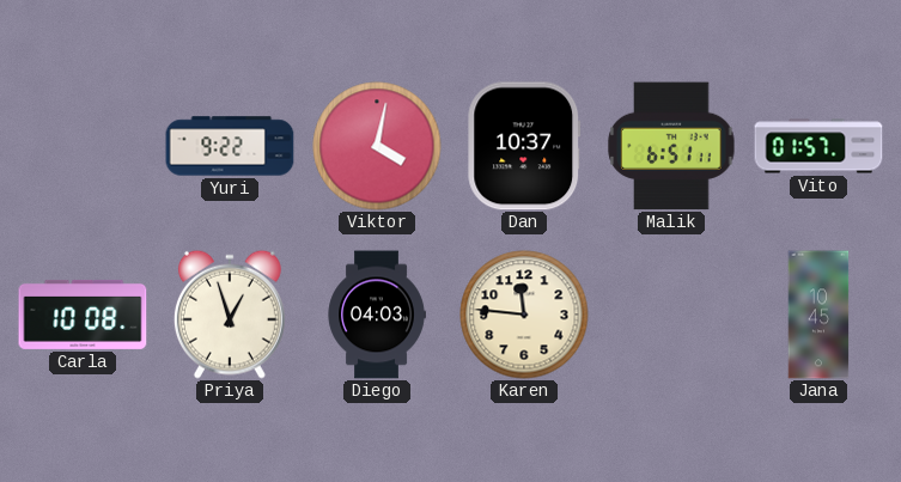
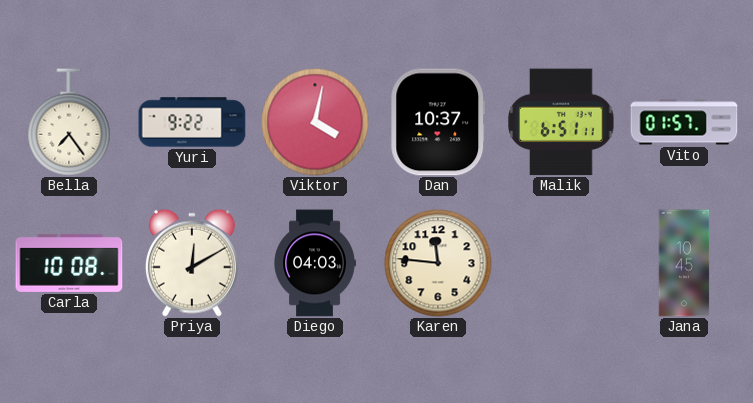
Bella: none -> 7:24
Priya: 12:57 -> 12:10
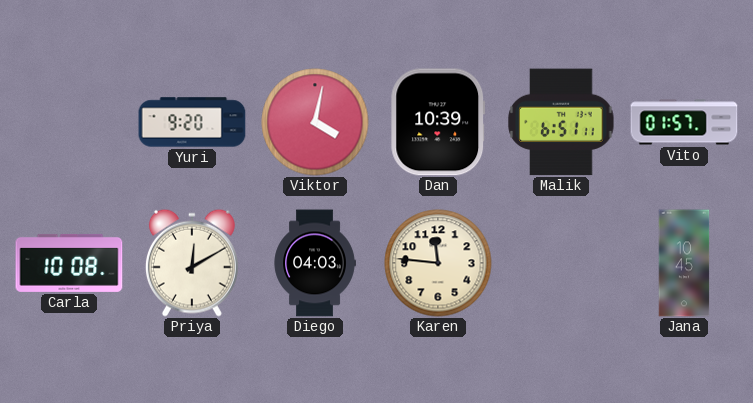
Bella: 7:24 -> none
Yuri: 9:22 -> 9:20
Dan: 10:37 -> 10:39
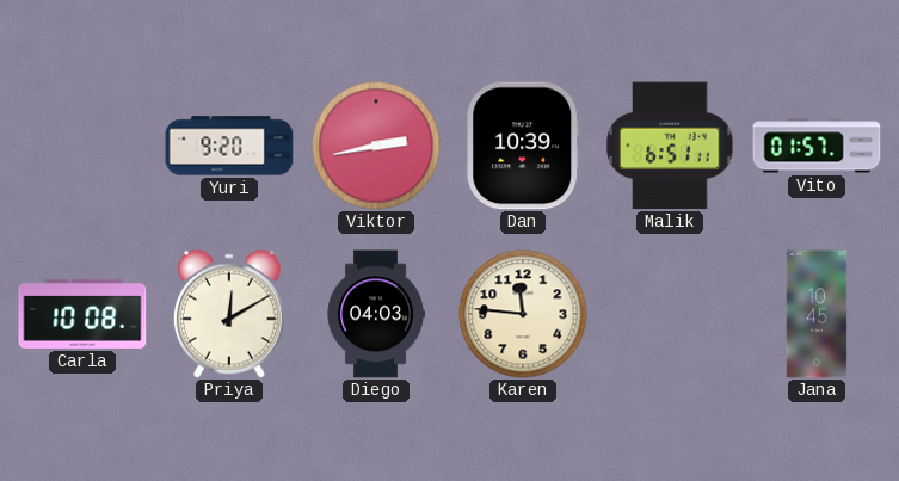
Viktor: 4:02 -> 2:43
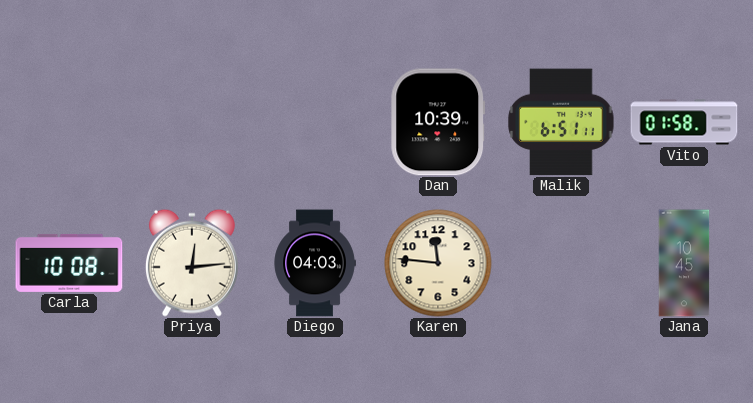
Yuri: 9:20 -> none
Viktor: 2:43 -> none
Vito: 01:57 -> 01:58
Priya: 12:10 -> 12:14
